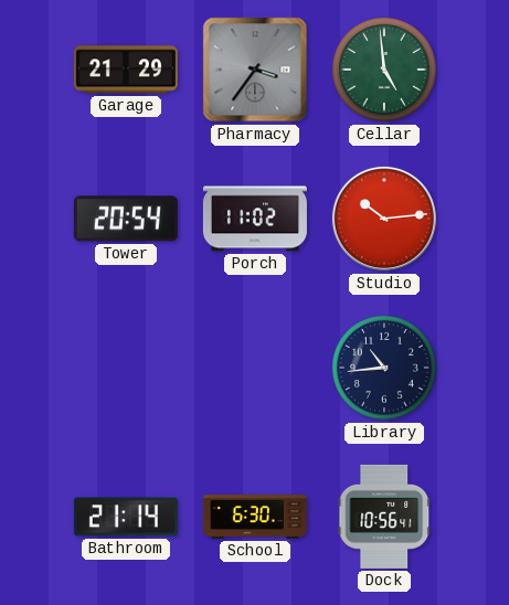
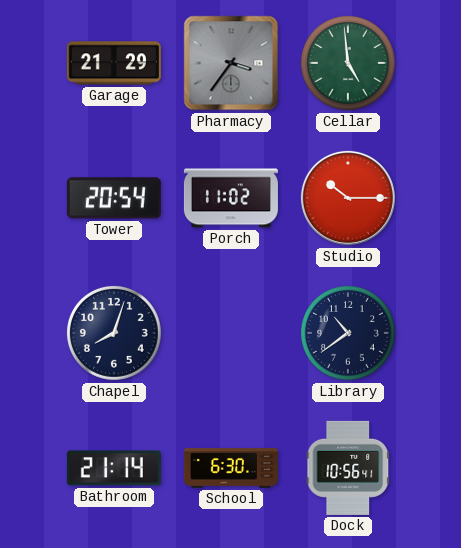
Studio: 10:14 -> 10:15
Chapel: none -> 8:03
Library: 10:44 -> 10:39
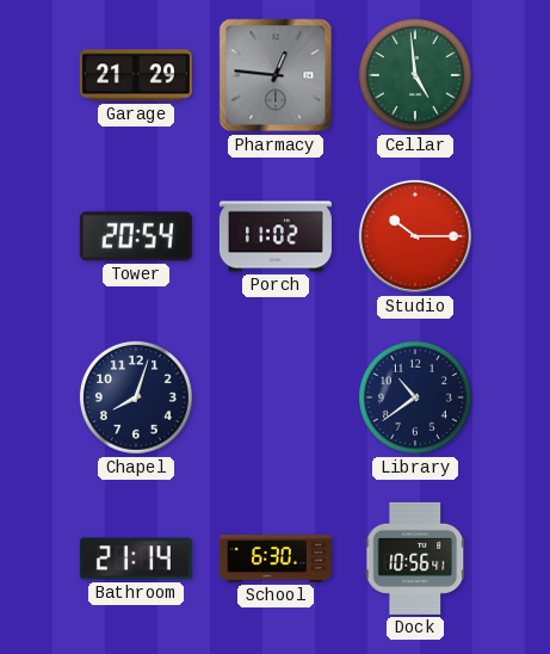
Pharmacy: 3:36 -> 12:46
